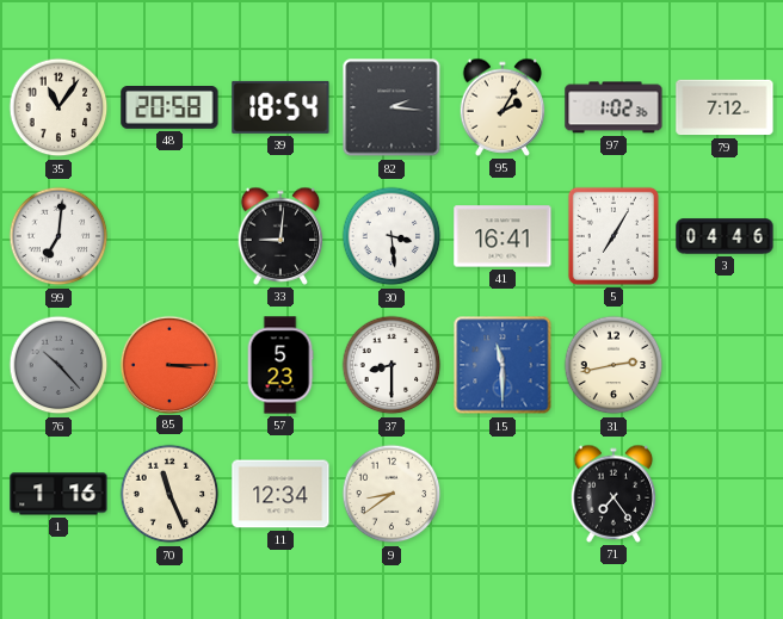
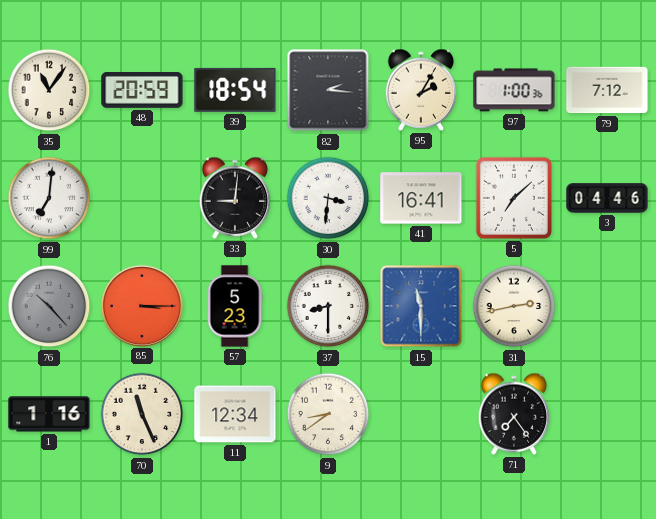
48: 20:58 -> 20:59
97: 1:02 -> 1:00
30: 3:29 -> 3:31
5: 7:05 -> 7:08
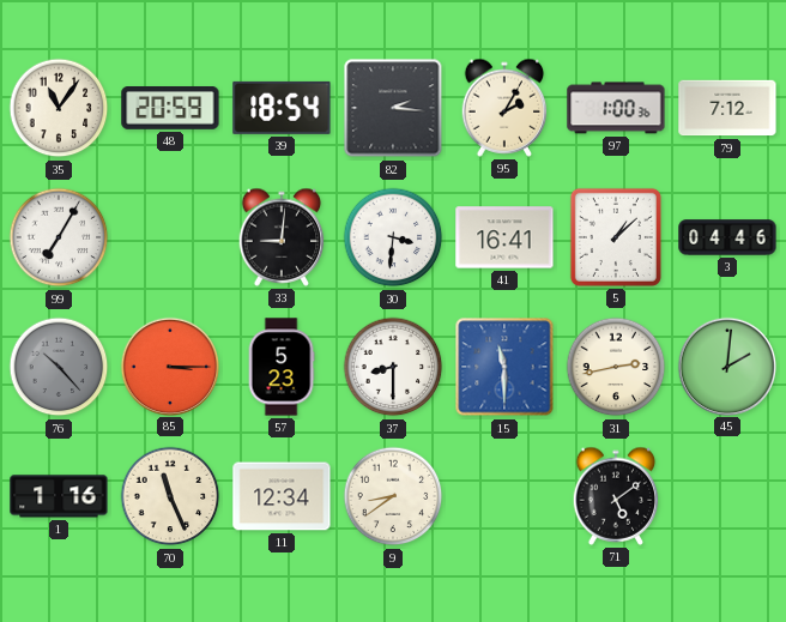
99: 7:01 -> 7:05
5: 7:08 -> 1:08
45: none -> 2:01
71: 7:24 -> 5:09
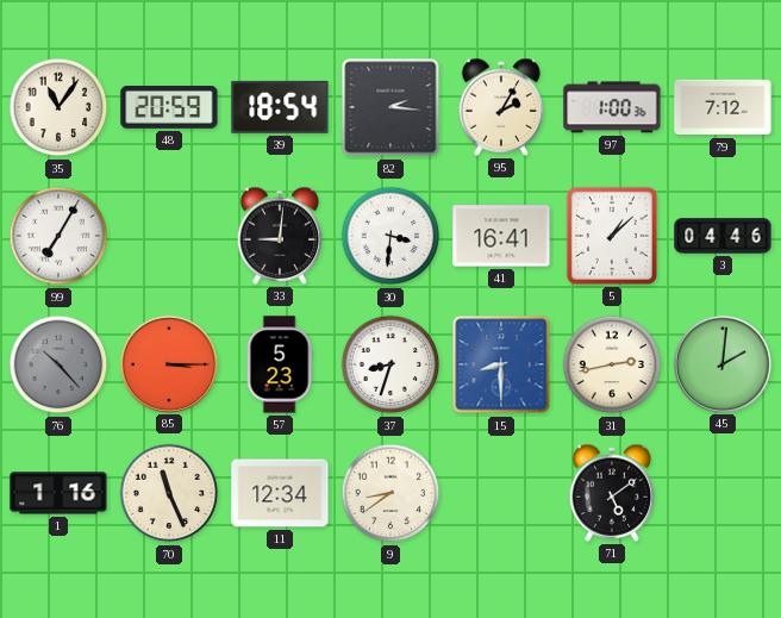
37: 8:30 -> 8:33
15: 11:30 -> 8:30
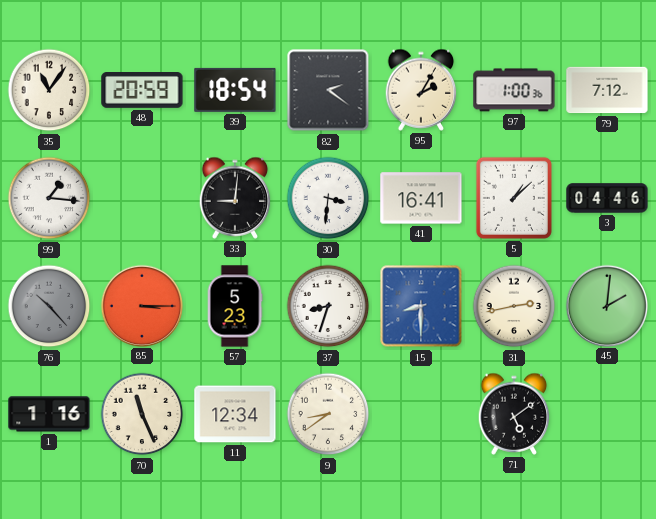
82: 2:16 -> 2:21
99: 7:05 -> 1:16
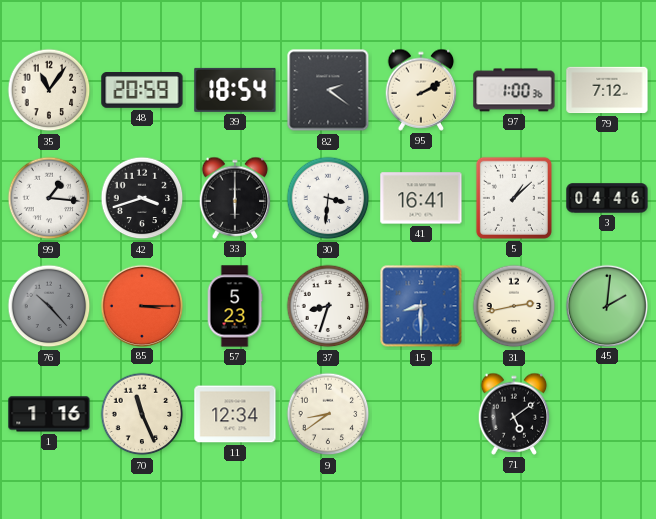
95: 2:05 -> 2:10
42: none -> 3:42
33: 9:01 -> 6:00
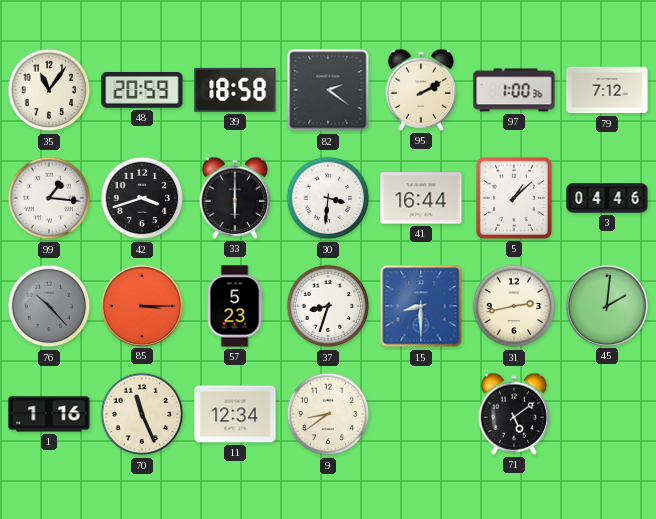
39: 18:54 -> 18:58
41: 16:41 -> 16:44
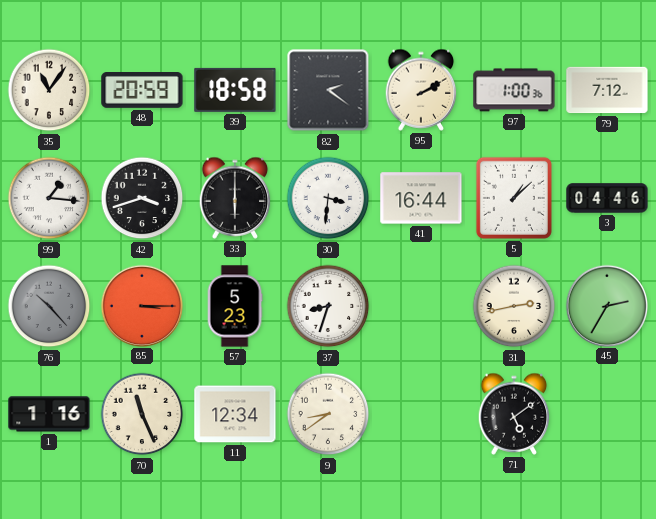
15: 8:30 -> none
45: 2:01 -> 2:35
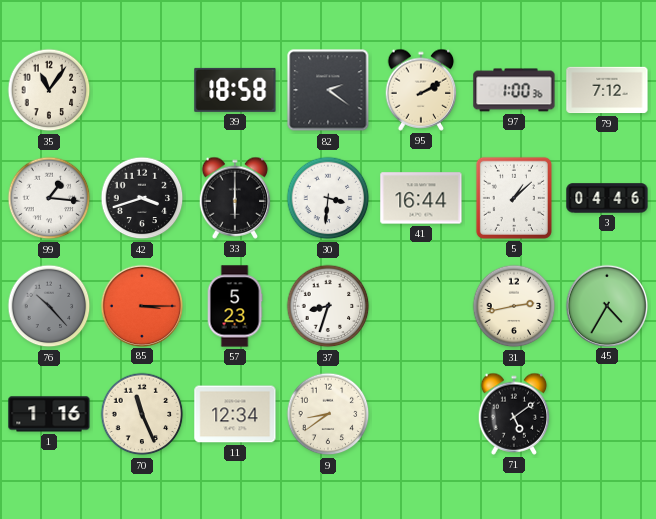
48: 20:59 -> none
45: 2:35 -> 4:35
